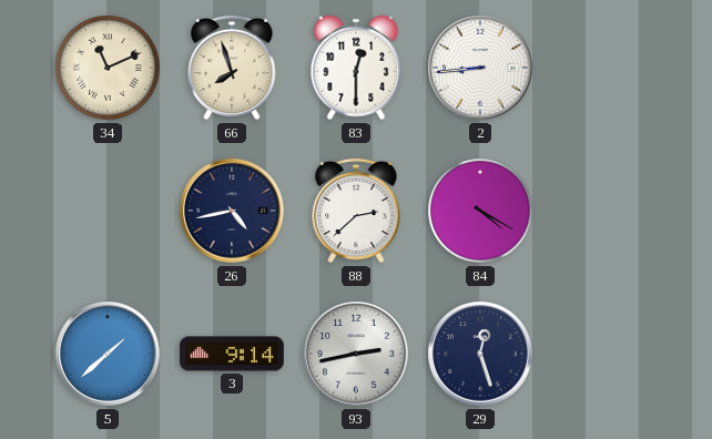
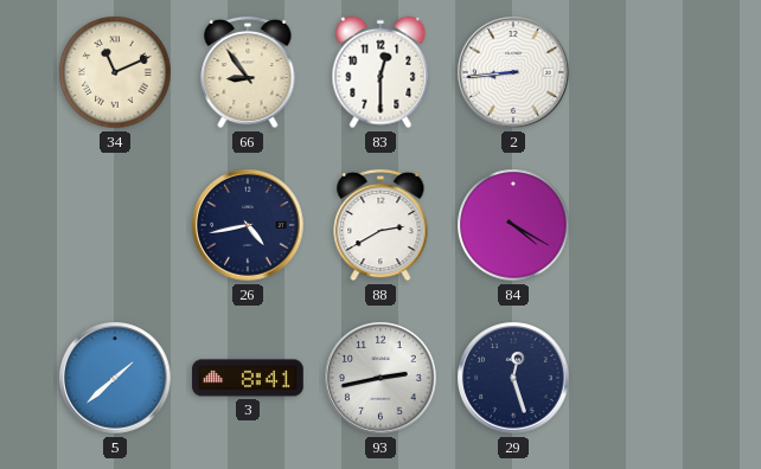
66: 7:57 -> 8:54
88: 2:38 -> 2:40
3: 9:14 -> 8:41
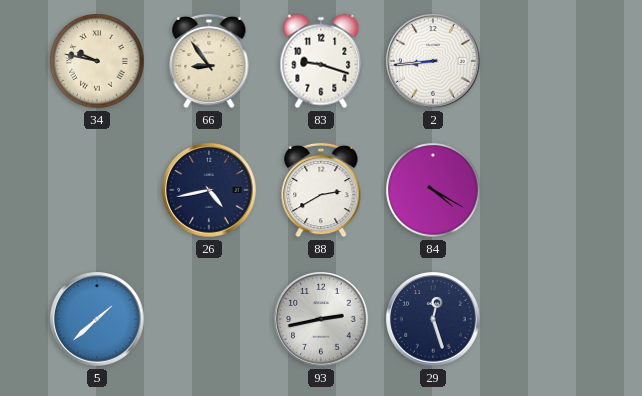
34: 11:11 -> 9:47
83: 12:30 -> 9:18
3: 8:41 -> none
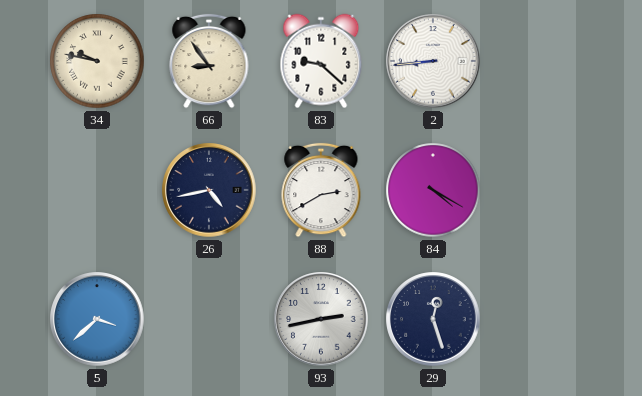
83: 9:18 -> 9:22
5: 1:38 -> 3:38
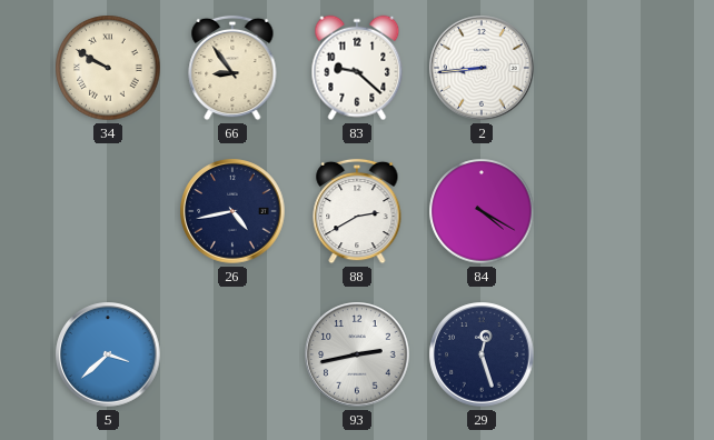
34: 9:47 -> 9:50
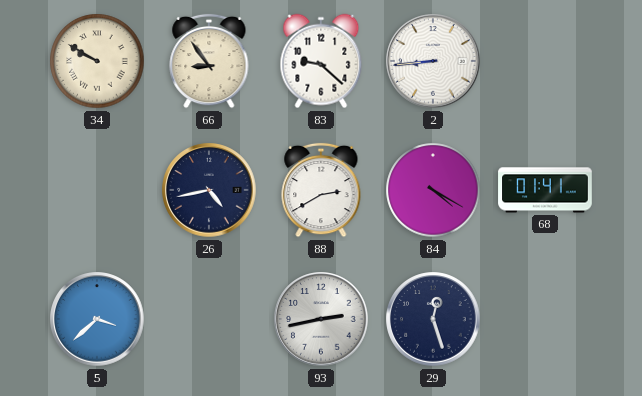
68: none -> 01:41
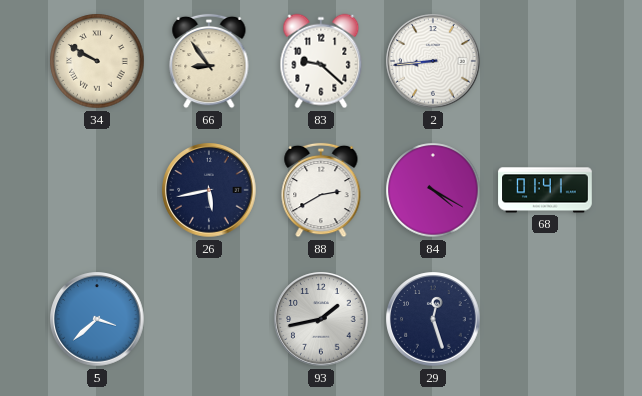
26: 4:43 -> 5:43
93: 2:43 -> 1:43
